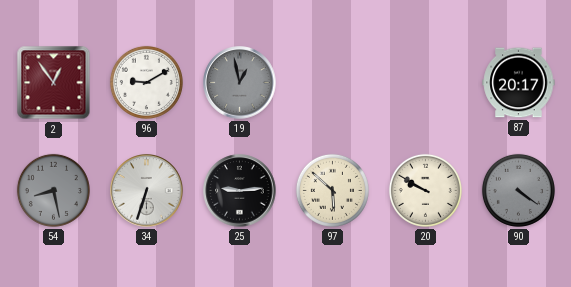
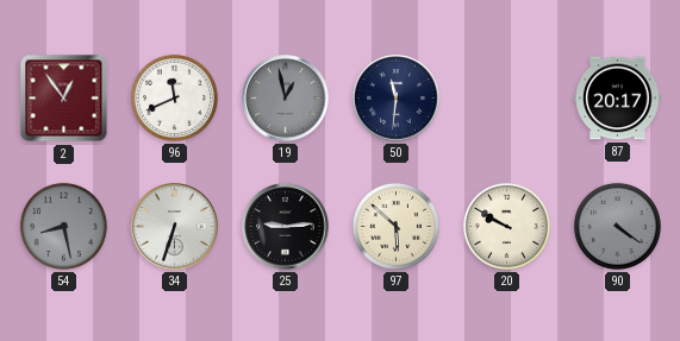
96: 9:10 -> 11:41
50: none -> 11:31
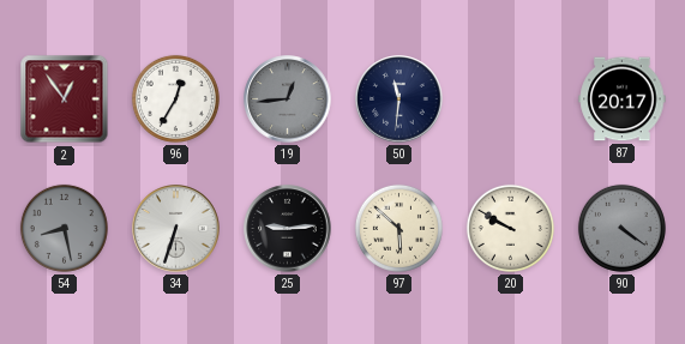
96: 11:41 -> 12:35
19: 12:58 -> 12:44
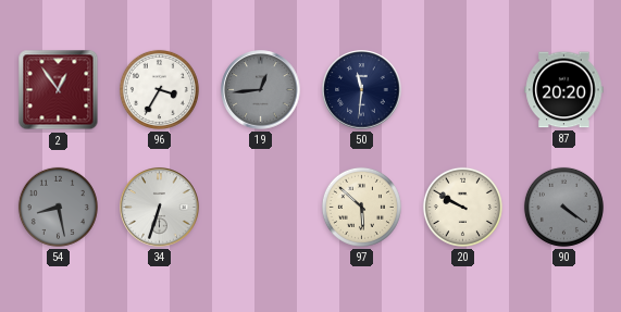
96: 12:35 -> 3:35
87: 20:17 -> 20:20
25: 9:14 -> none
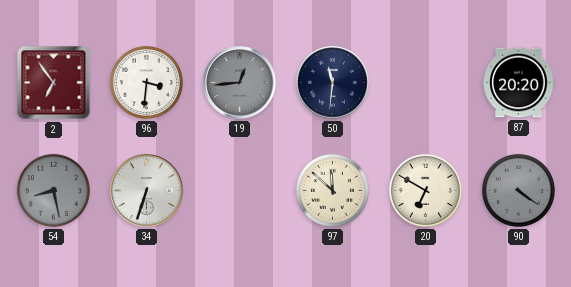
2: 12:54 -> 6:54
96: 3:35 -> 3:31
97: 5:52 -> 11:52
20: 9:50 -> 6:50
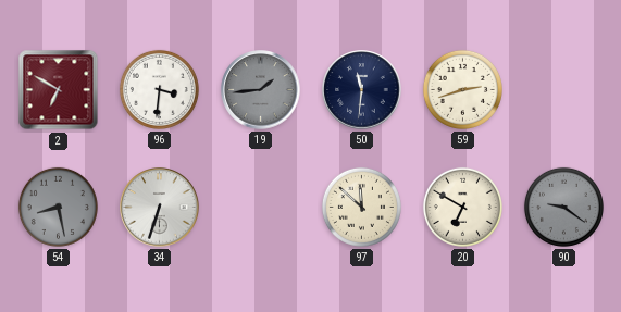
2: 6:54 -> 6:50
19: 12:44 -> 1:44
59: none -> 2:42
87: 20:20 -> none
90: 4:21 -> 9:21
